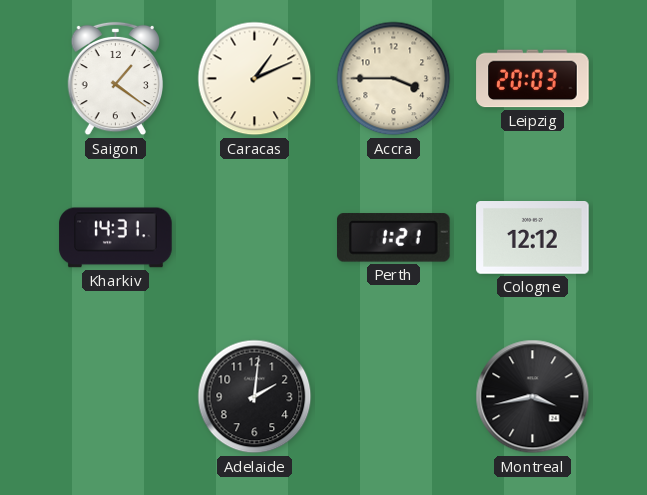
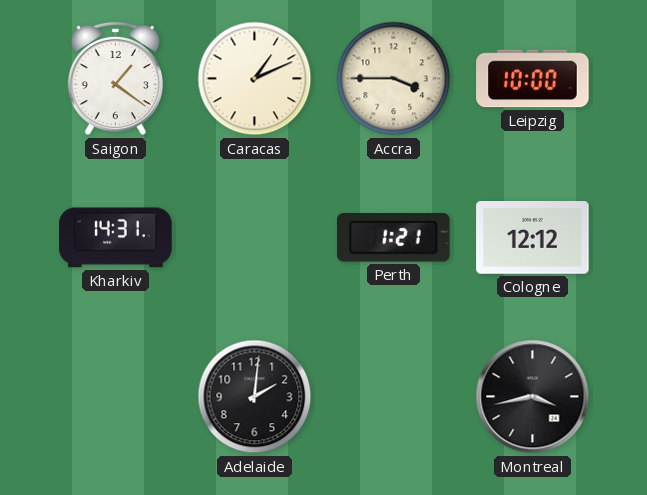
Leipzig: 20:03 -> 10:00
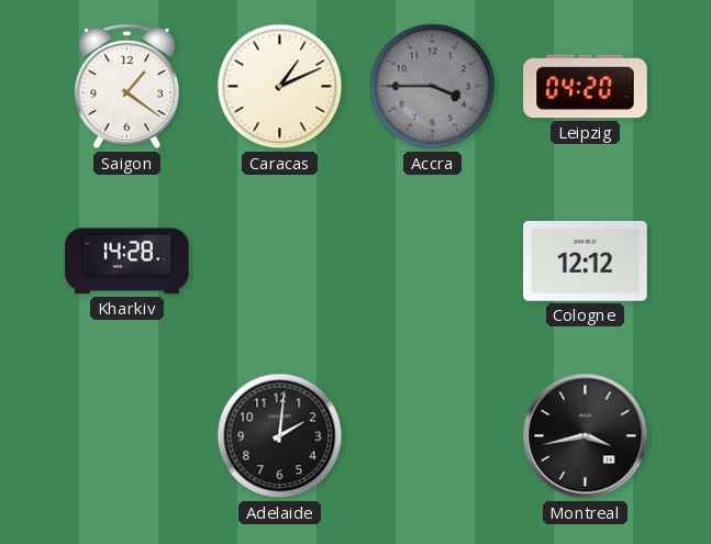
Accra dial: cream -> grey
Leipzig: 10:00 -> 04:20
Kharkiv: 14:31 -> 14:28
Perth: 1:21 -> none
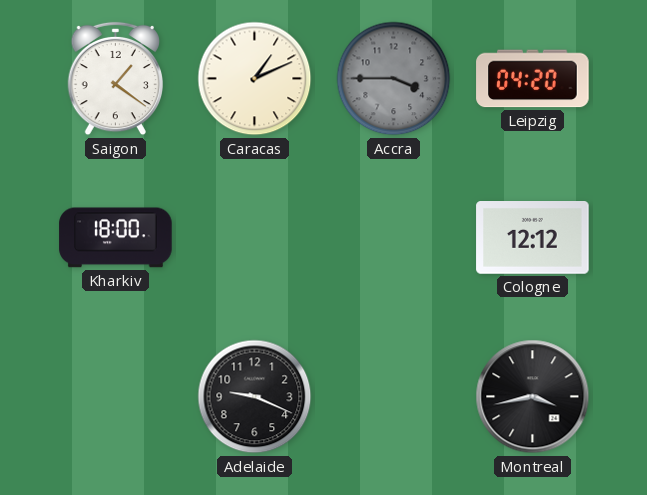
Kharkiv: 14:28 -> 18:00
Adelaide: 2:01 -> 9:19
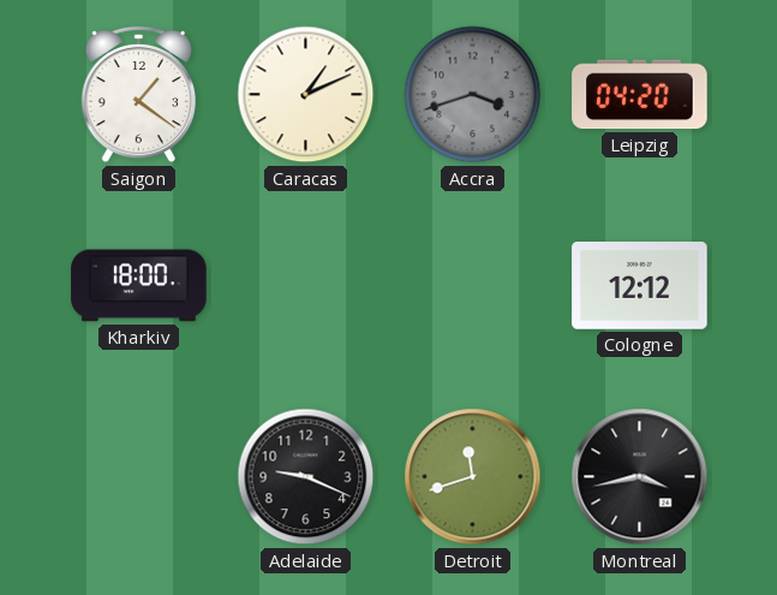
Accra: 3:45 -> 3:42
Detroit: none -> 11:42
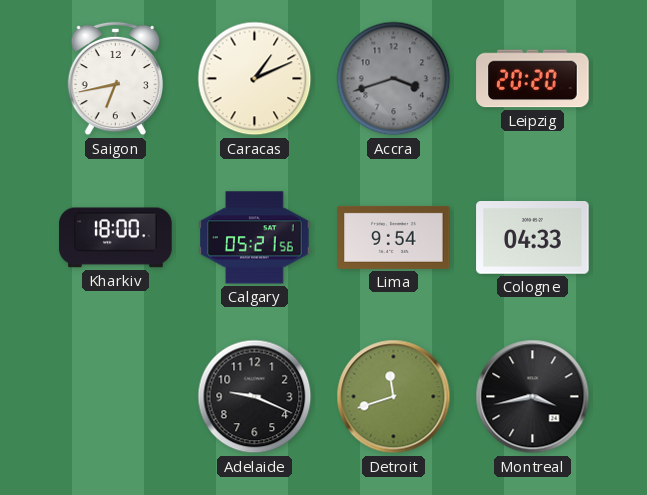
Saigon: 1:21 -> 6:43
Leipzig: 04:20 -> 20:20
Calgary: none -> 05:21
Lima: none -> 9:54
Cologne: 12:12 -> 04:33
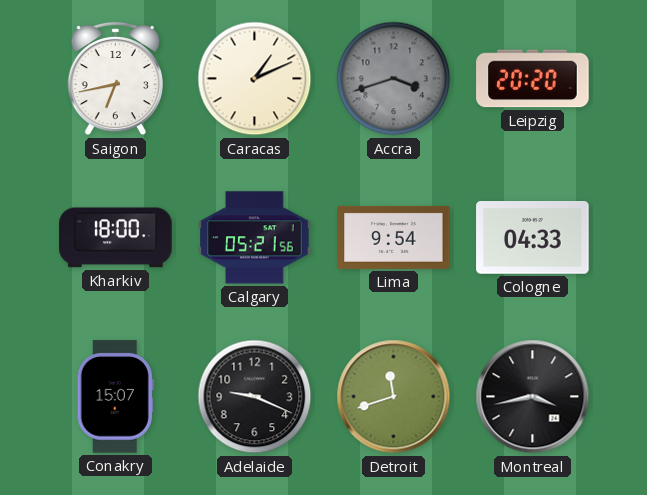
Conakry: none -> 15:07
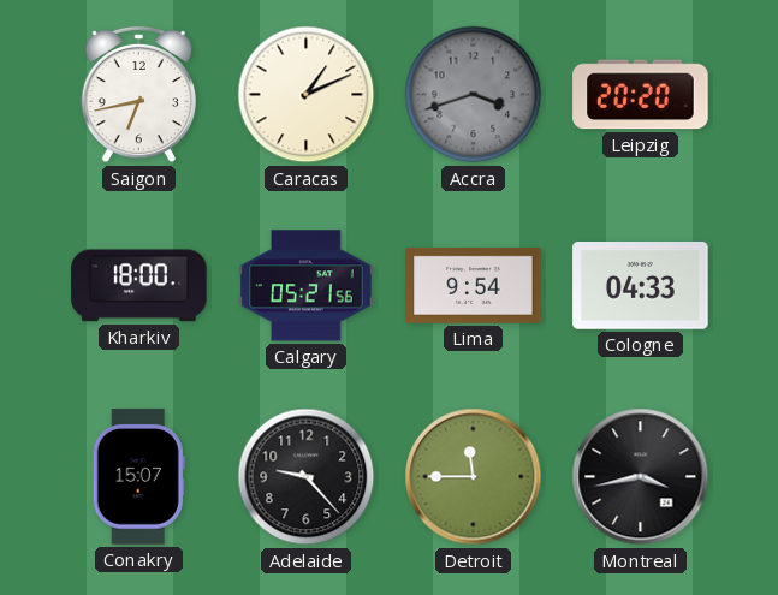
Adelaide: 9:19 -> 9:23
Detroit: 11:42 -> 11:45
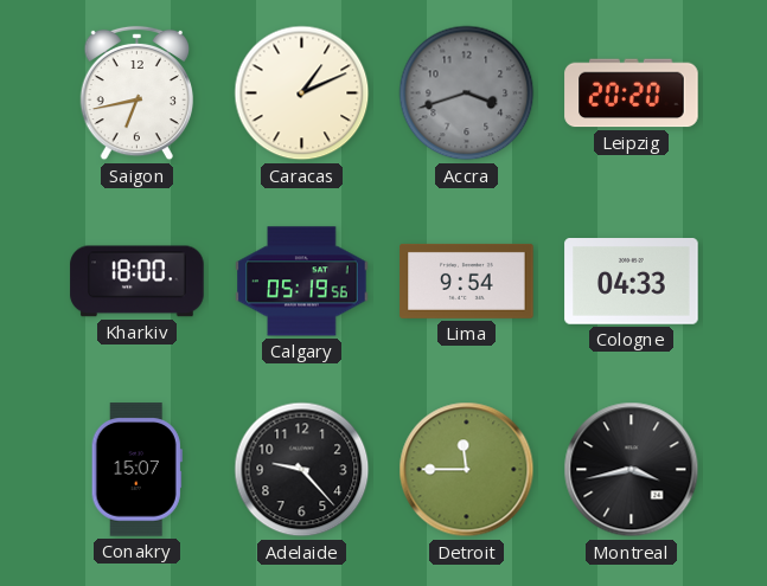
Calgary: 05:21 -> 05:19
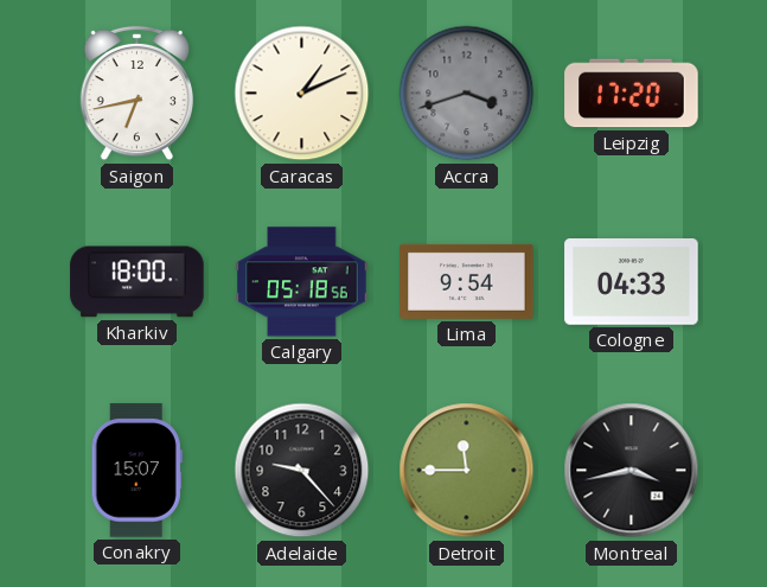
Leipzig: 20:20 -> 17:20
Calgary: 05:19 -> 05:18
